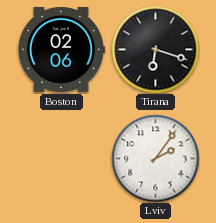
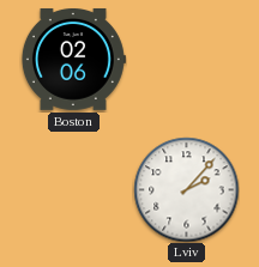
Tirana: 6:18 -> none
Lviv: 2:06 -> 2:07
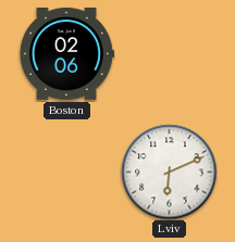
Lviv: 2:07 -> 6:11
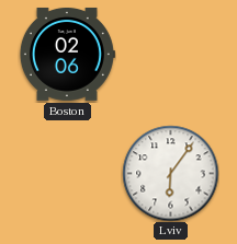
Lviv: 6:11 -> 6:06
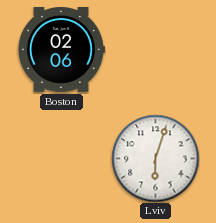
Lviv: 6:06 -> 6:03
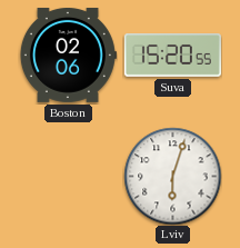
Suva: none -> 15:20
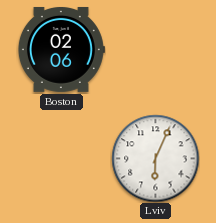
Suva: 15:20 -> none
Lviv: 6:03 -> 6:04
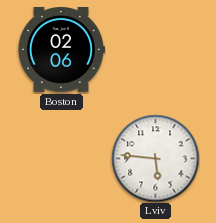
Lviv: 6:04 -> 5:46
